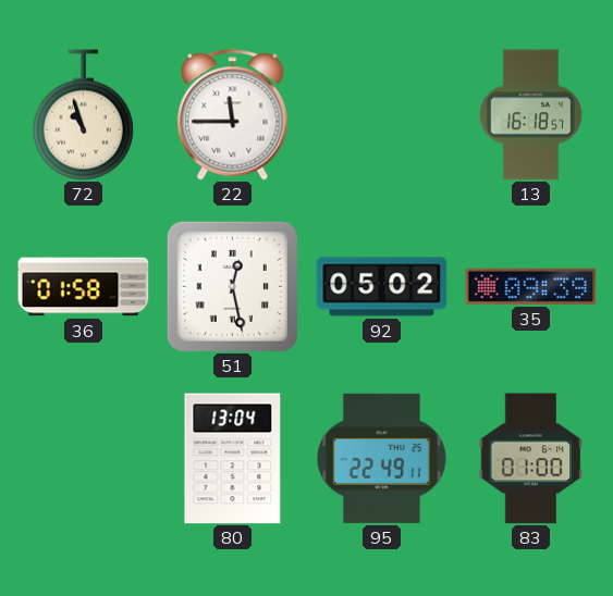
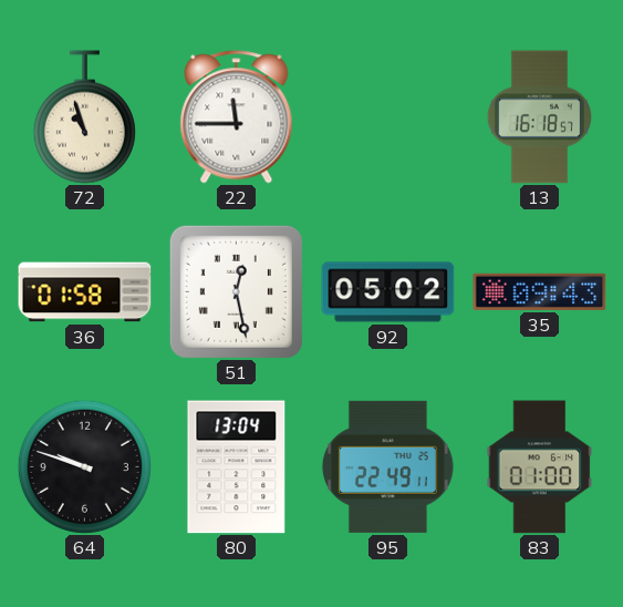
35: 09:39 -> 09:43
64: none -> 9:48
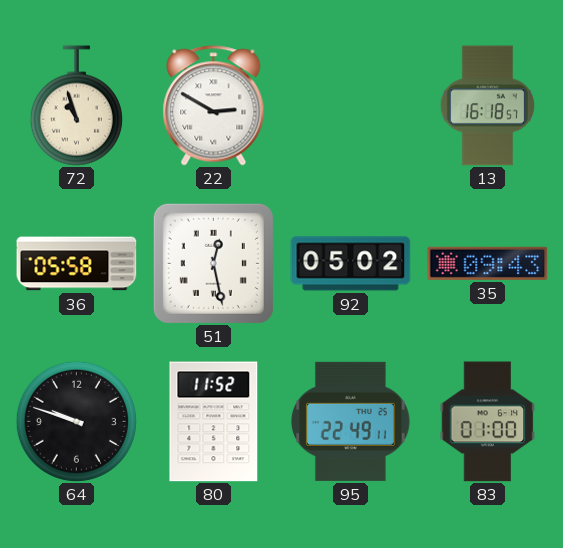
22: 11:45 -> 2:50
36: 01:58 -> 05:58
80: 13:04 -> 11:52
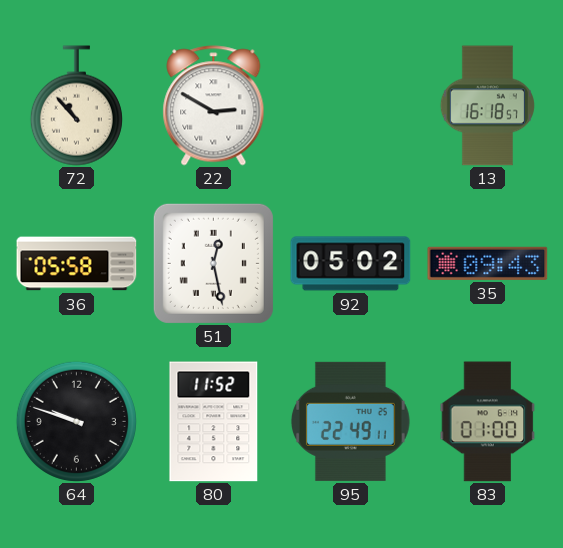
72: 10:57 -> 10:53
